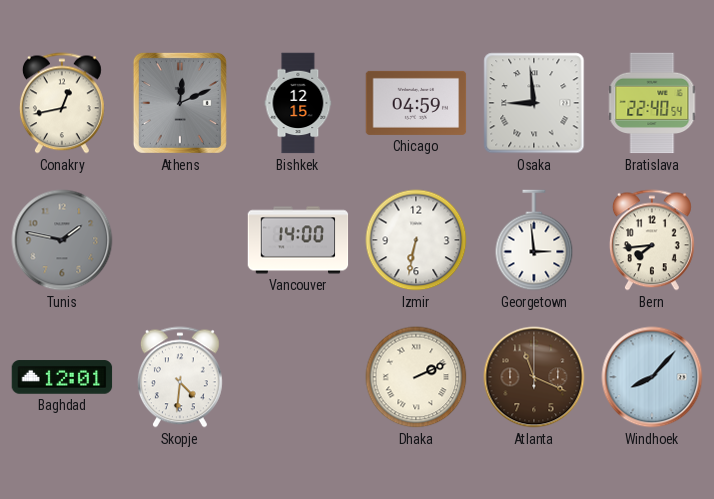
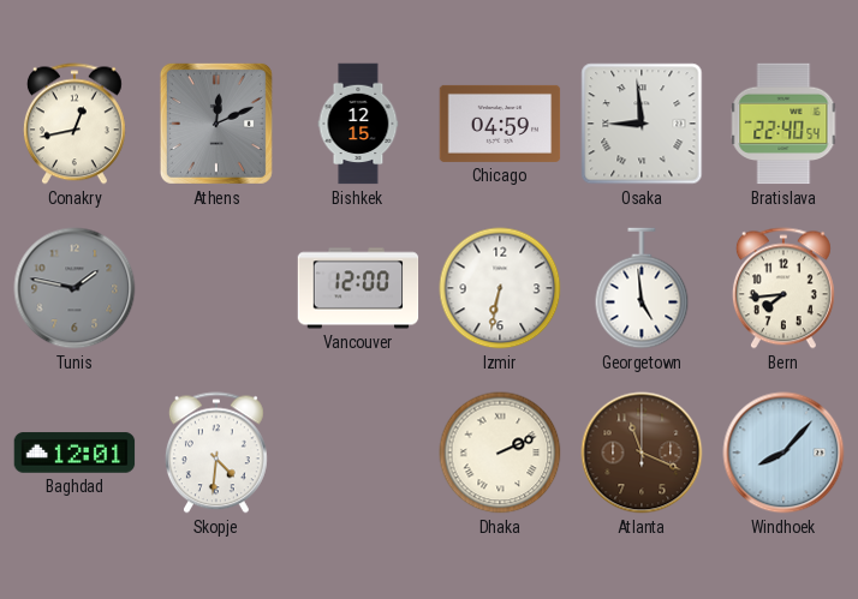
Vancouver: 14:00 -> 12:00
Georgetown: 2:59 -> 4:59
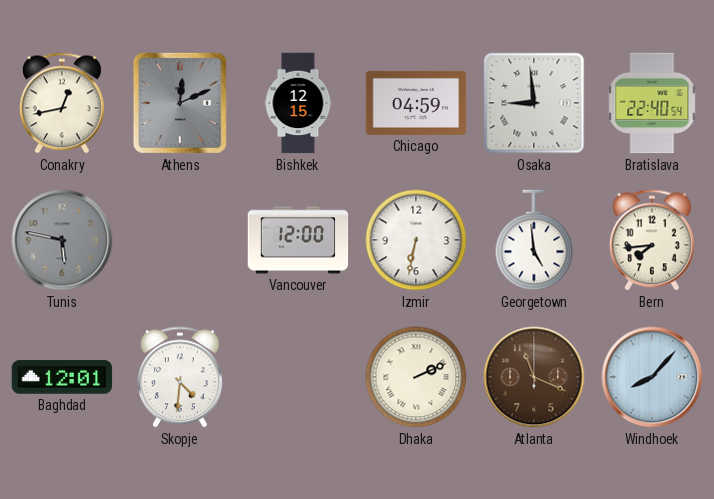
Tunis: 1:47 -> 5:47
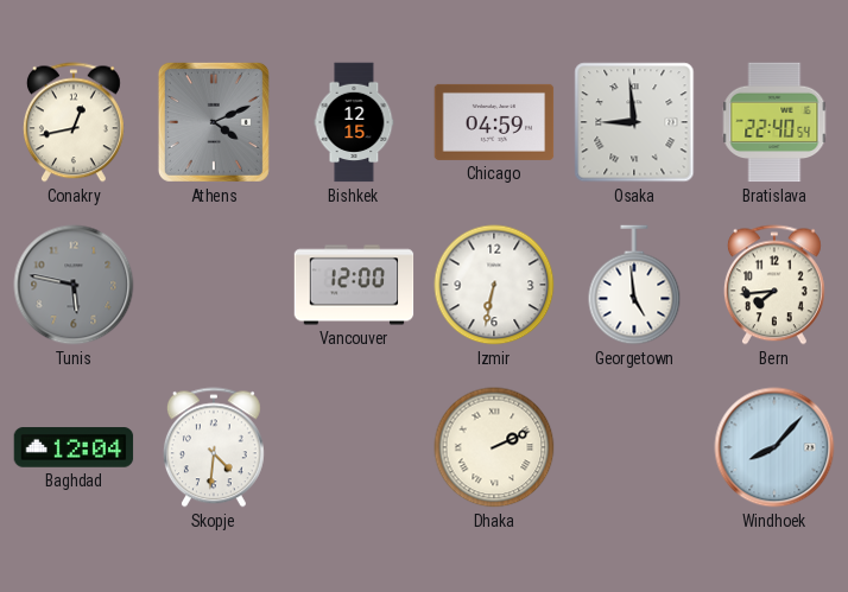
Athens: 12:11 -> 4:11
Baghdad: 12:01 -> 12:04
Atlanta: 11:19 -> none
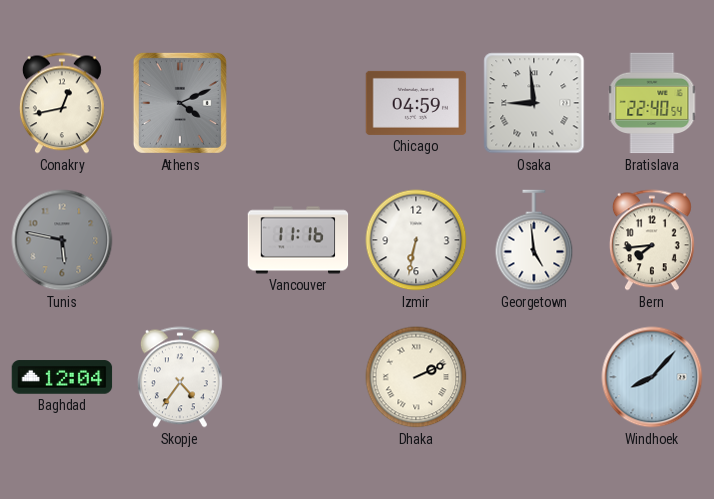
Bishkek: 12:15 -> none
Vancouver: 12:00 -> 11:16
Skopje: 4:31 -> 4:36
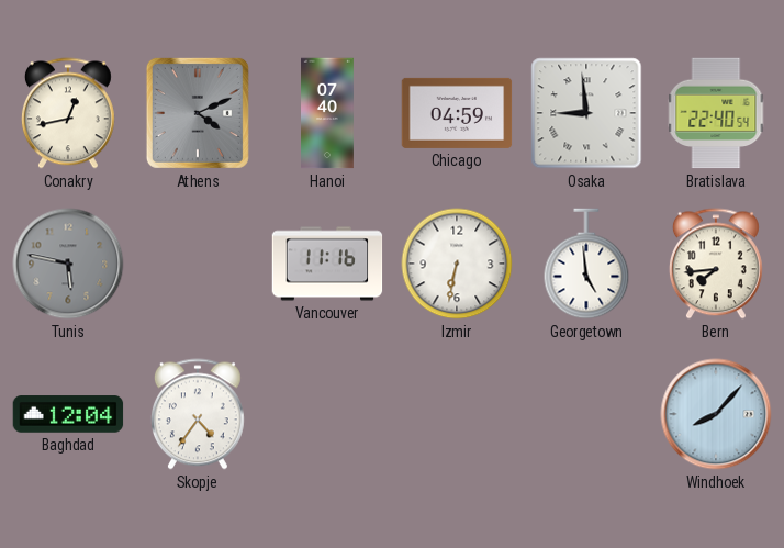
Hanoi: none -> 07:40
Dhaka: 2:11 -> none
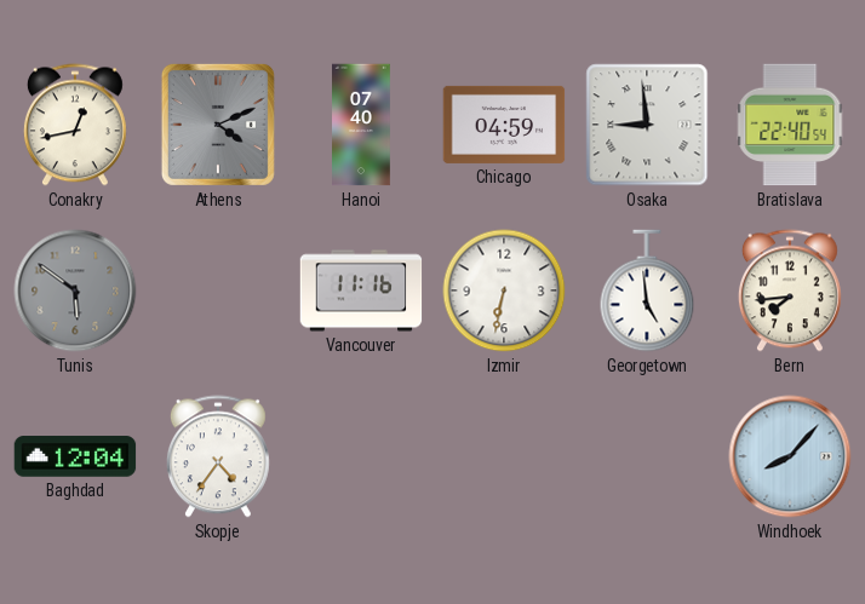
Tunis: 5:47 -> 5:51
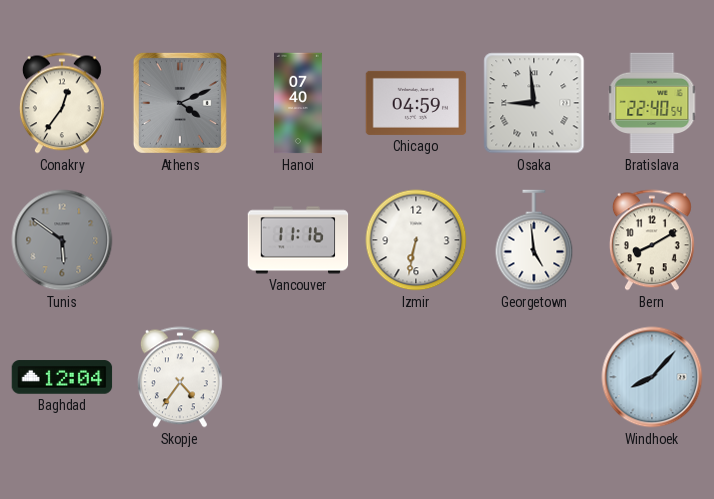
Conakry: 12:43 -> 12:36
Bern: 7:44 -> 8:10
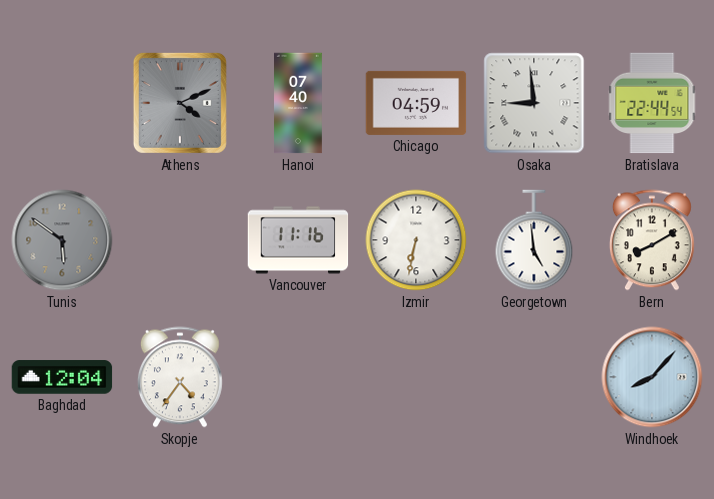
Conakry: 12:36 -> none
Bratislava: 22:40 -> 22:44
